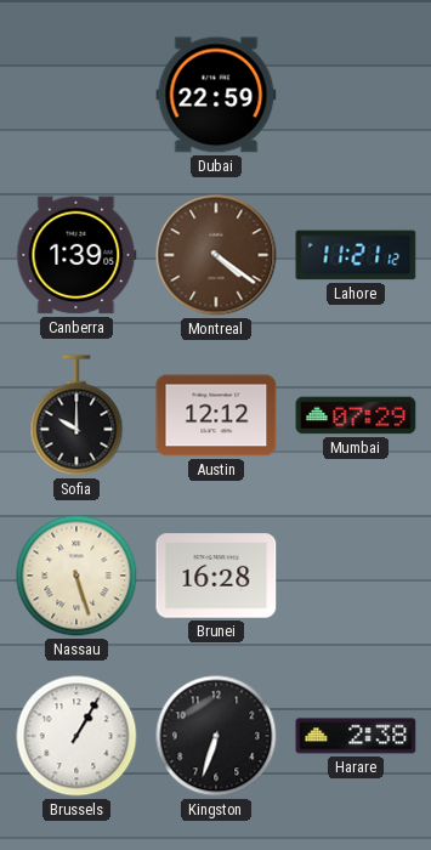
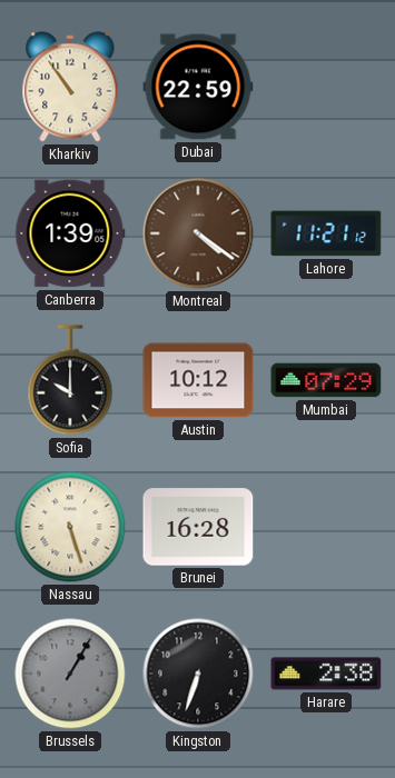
Kharkiv: none -> 10:54
Austin: 12:12 -> 10:12
Brussels dial: white -> grey
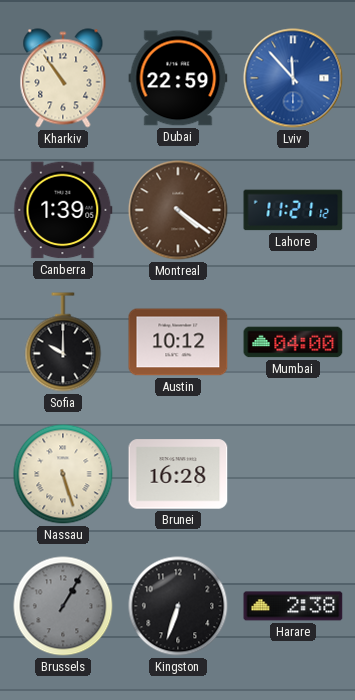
Lviv: none -> 11:53
Mumbai: 07:29 -> 04:00
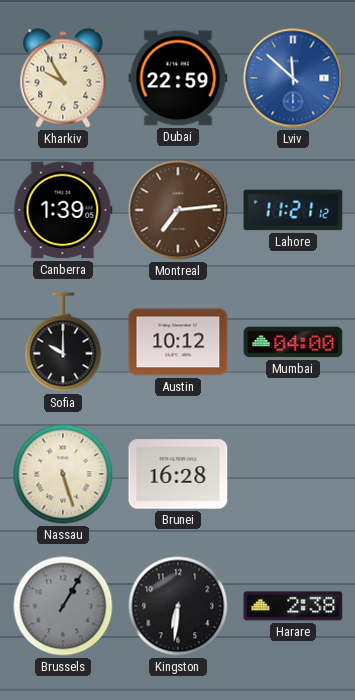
Kharkiv: 10:54 -> 9:55
Lviv: 11:53 -> 11:52
Montreal: 4:21 -> 7:14
Kingston: 6:33 -> 6:31
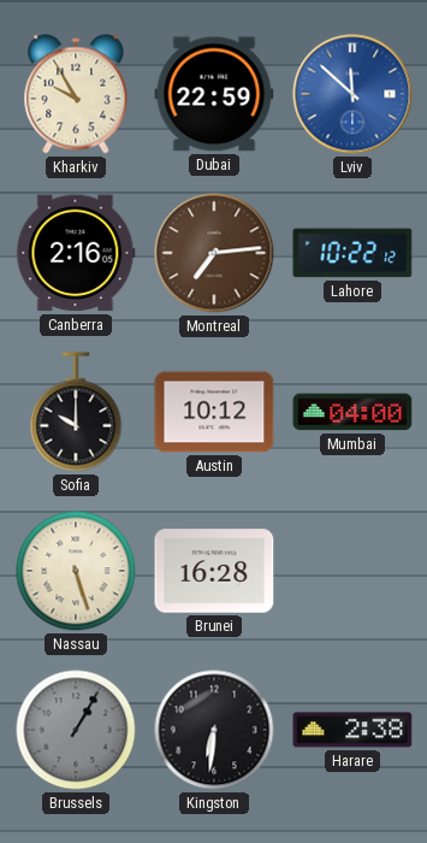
Canberra: 1:39 -> 2:16
Lahore: 11:21 -> 10:22
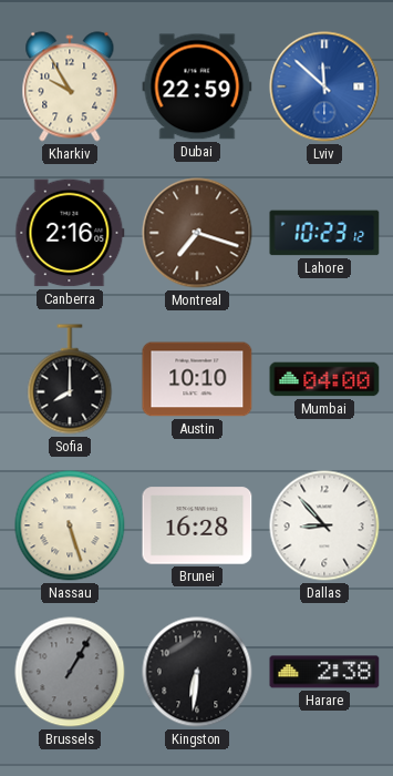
Montreal: 7:14 -> 7:18
Lahore: 10:22 -> 10:23
Sofia: 10:00 -> 8:00
Austin: 10:12 -> 10:10
Dallas: none -> 8:53
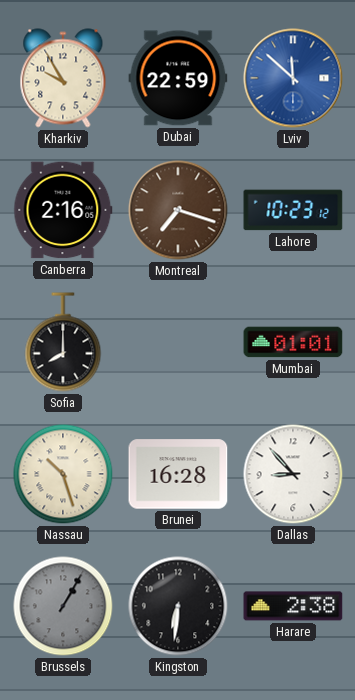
Austin: 10:10 -> none
Mumbai: 04:00 -> 01:01
Nassau: 5:27 -> 10:27
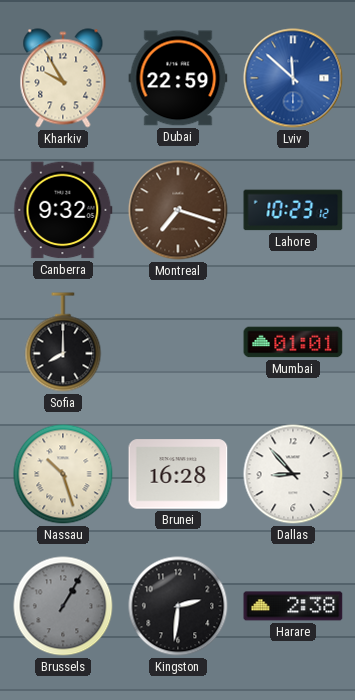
Canberra: 2:16 -> 9:32
Kingston: 6:31 -> 2:31
